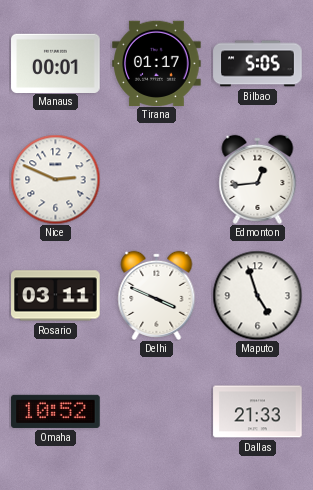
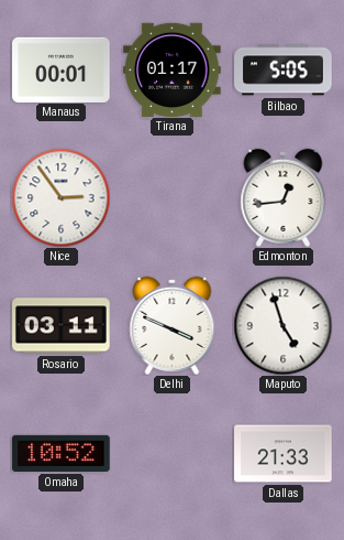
Nice: 2:49 -> 2:54
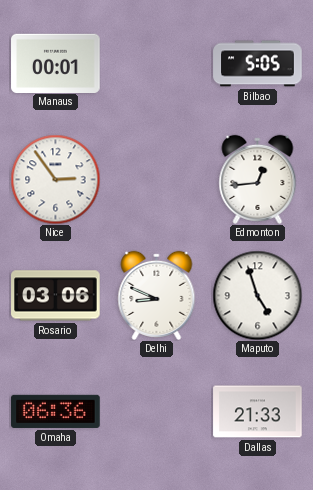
Tirana: 01:17 -> none
Rosario: 03:11 -> 03:06
Delhi: 3:49 -> 8:49
Omaha: 10:52 -> 06:36
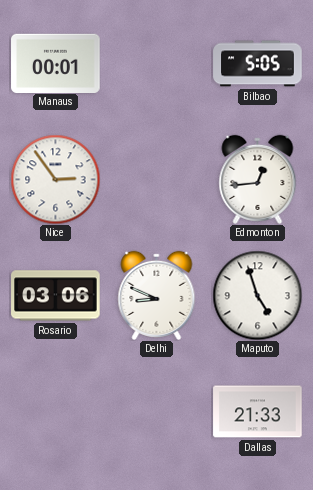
Omaha: 06:36 -> none
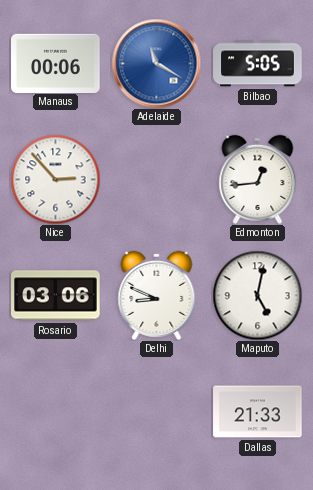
Manaus: 00:01 -> 00:06
Adelaide: none -> 11:20
Nice: 2:54 -> 2:53
Maputo: 4:57 -> 5:02
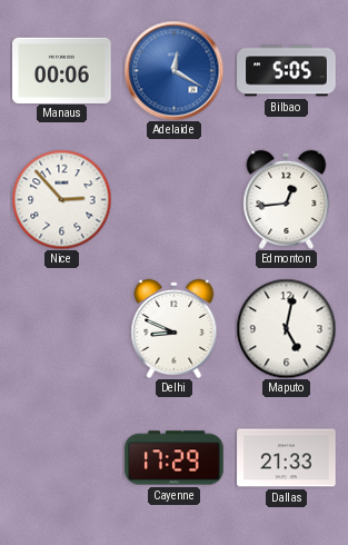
Adelaide: 11:20 -> 12:20
Rosario: 03:06 -> none
Cayenne: none -> 17:29
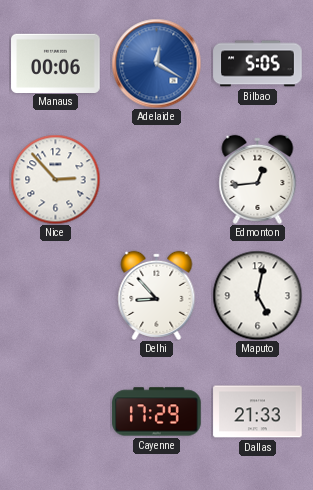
Delhi: 8:49 -> 8:53
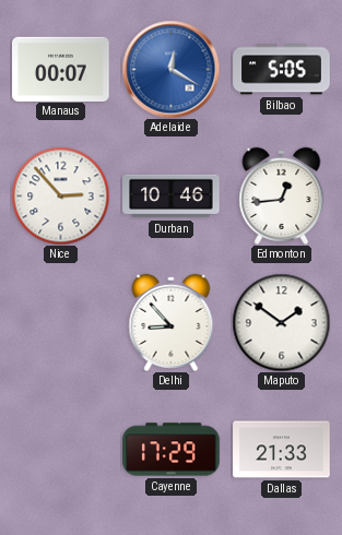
Manaus: 00:06 -> 00:07
Durban: none -> 10:46
Maputo: 5:02 -> 1:51
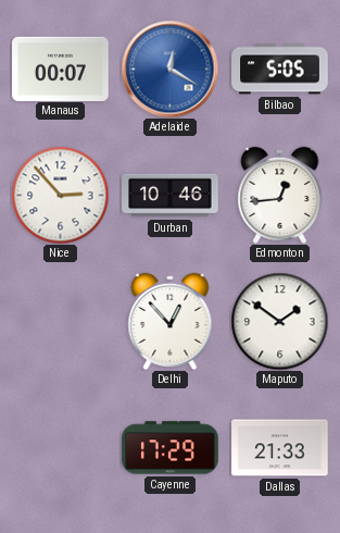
Delhi: 8:53 -> 12:53
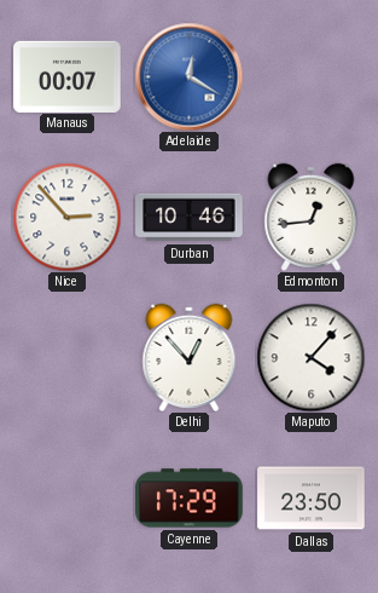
Bilbao: 5:05 -> none
Maputo: 1:51 -> 4:07
Dallas: 21:33 -> 23:50
